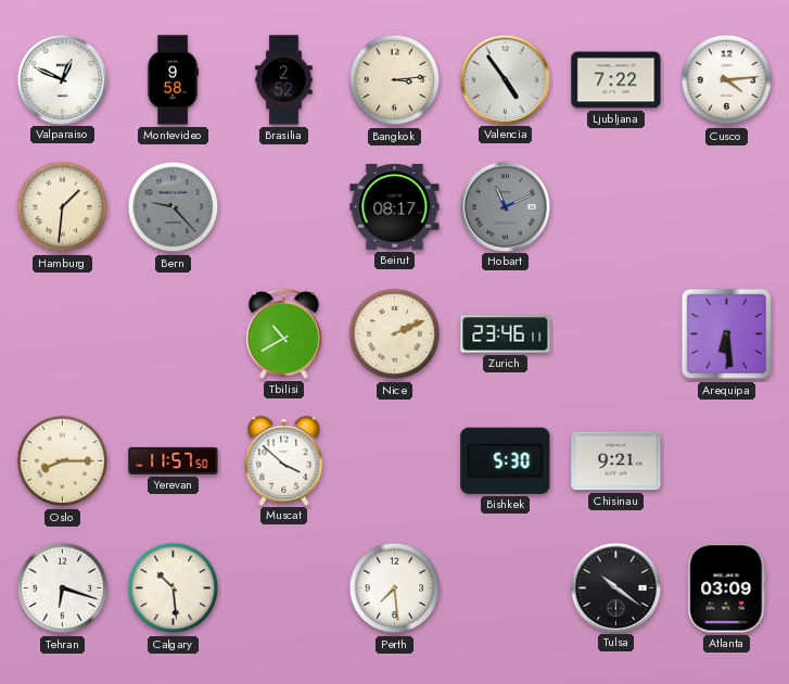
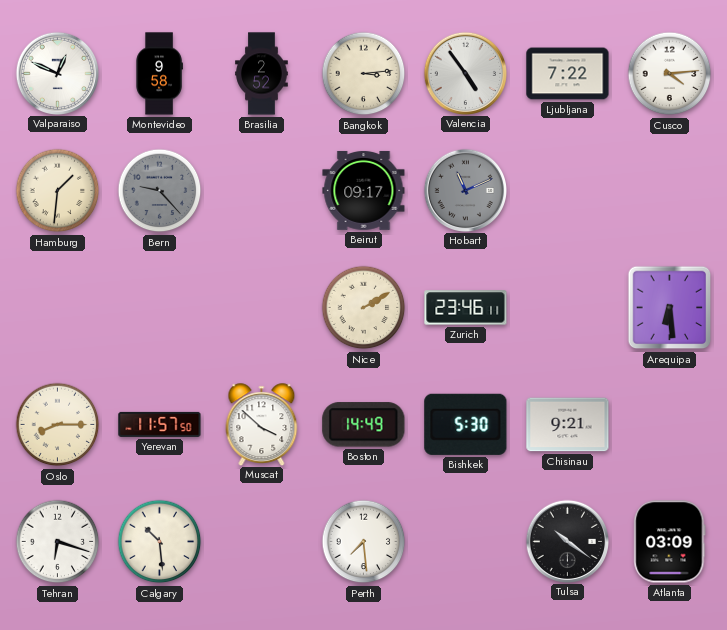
Beirut: 08:17 -> 09:17
Tbilisi: 10:40 -> none
Nice: 2:11 -> 2:10
Boston: none -> 14:49
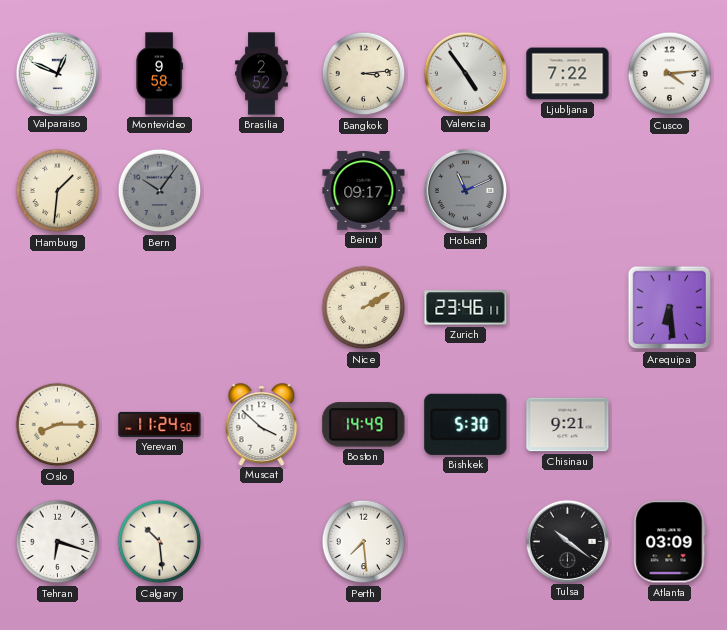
Bern: 9:23 -> 10:06
Yerevan: 11:57 -> 11:24
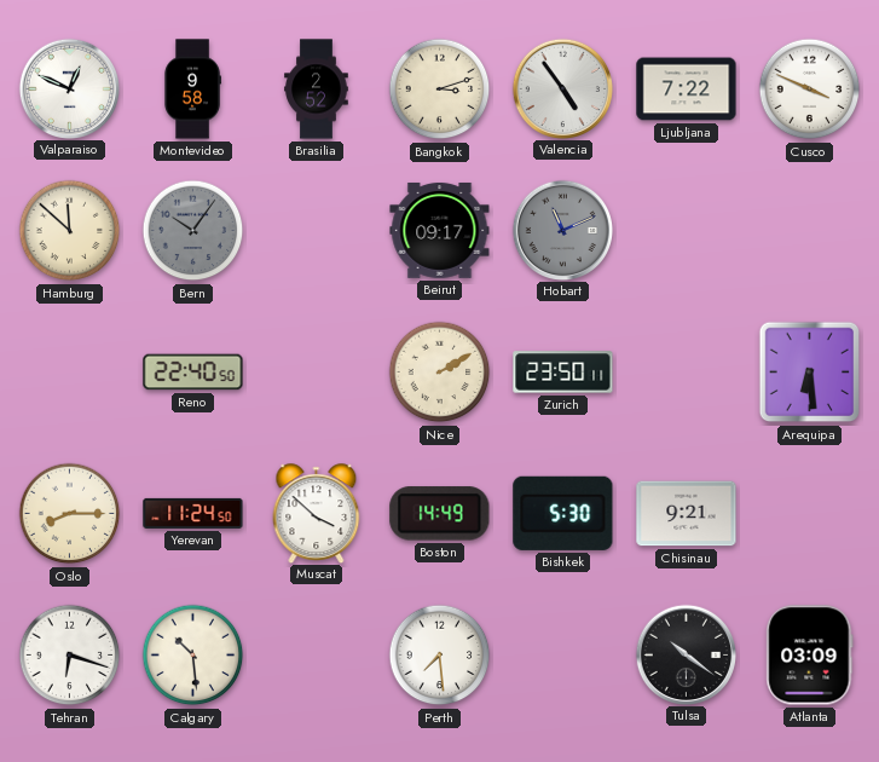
Bangkok: 3:14 -> 3:12
Cusco: 4:14 -> 3:49
Hamburg: 1:31 -> 11:52
Reno: none -> 22:40
Zurich: 23:46 -> 23:50
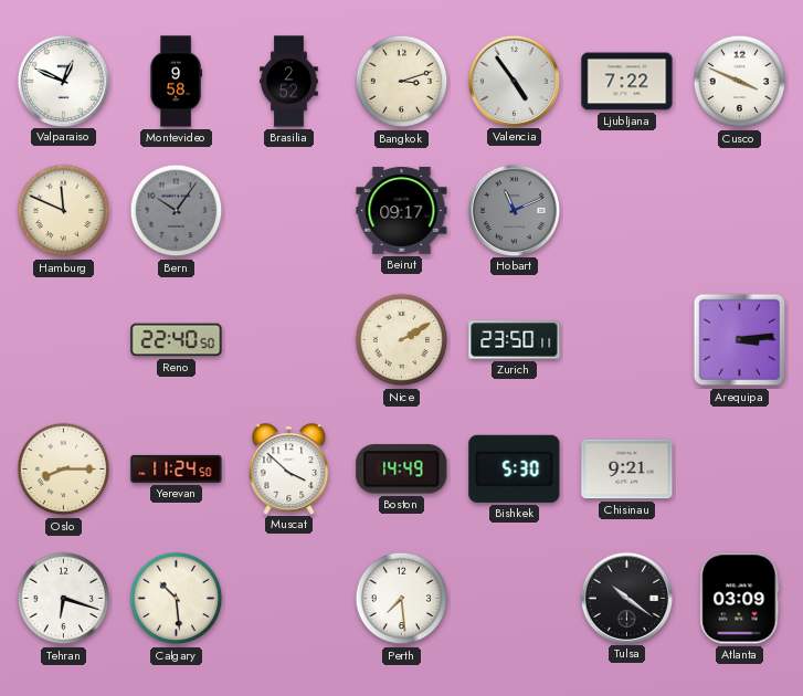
Hamburg: 11:52 -> 11:49
Arequipa: 6:29 -> 3:14
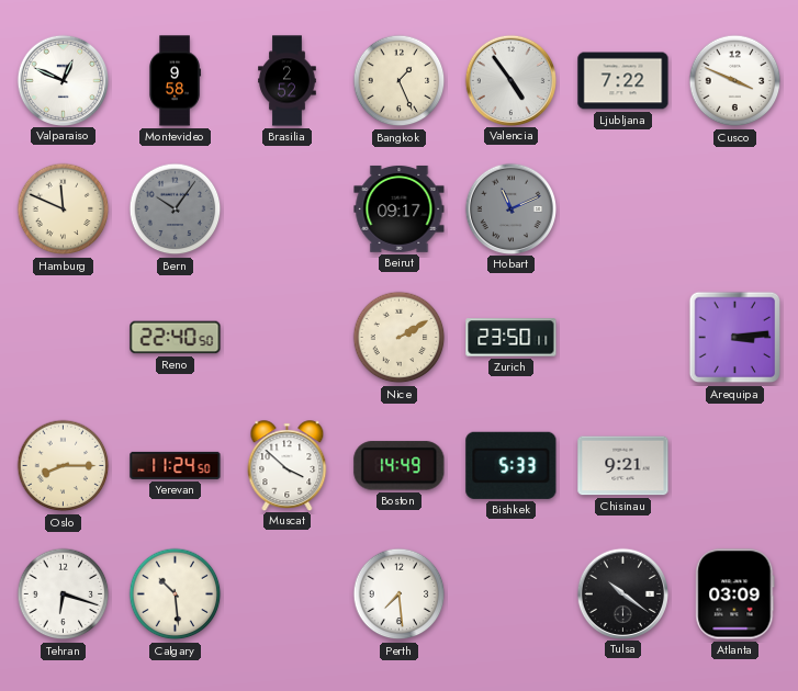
Bangkok: 3:12 -> 1:26
Bishkek: 5:30 -> 5:33
